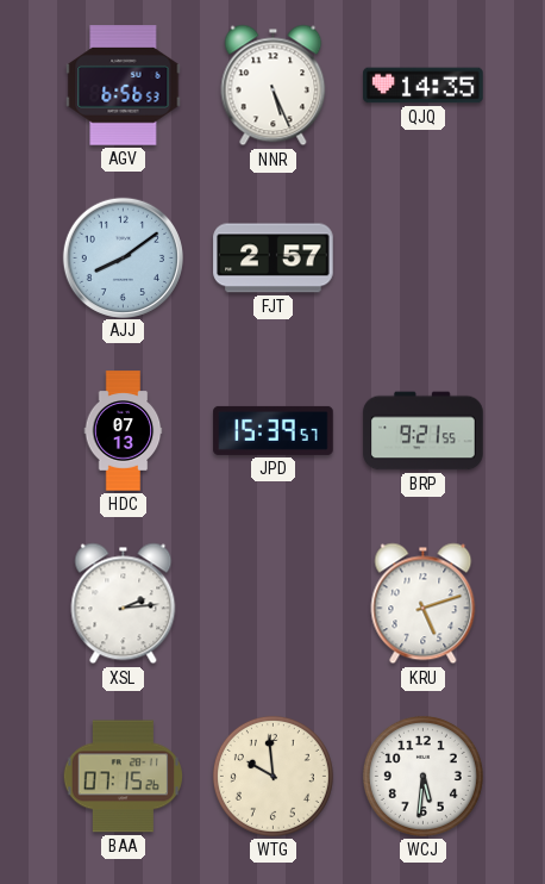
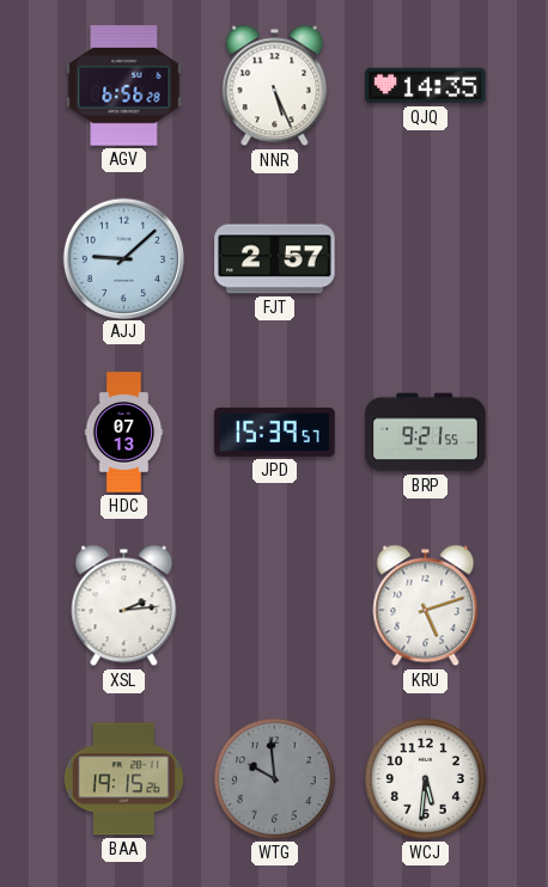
AGV: 6:56:53 -> 6:56:28
AJJ: 8:09 -> 9:08
BAA: 07:15 -> 19:15
WTG dial: cream -> grey
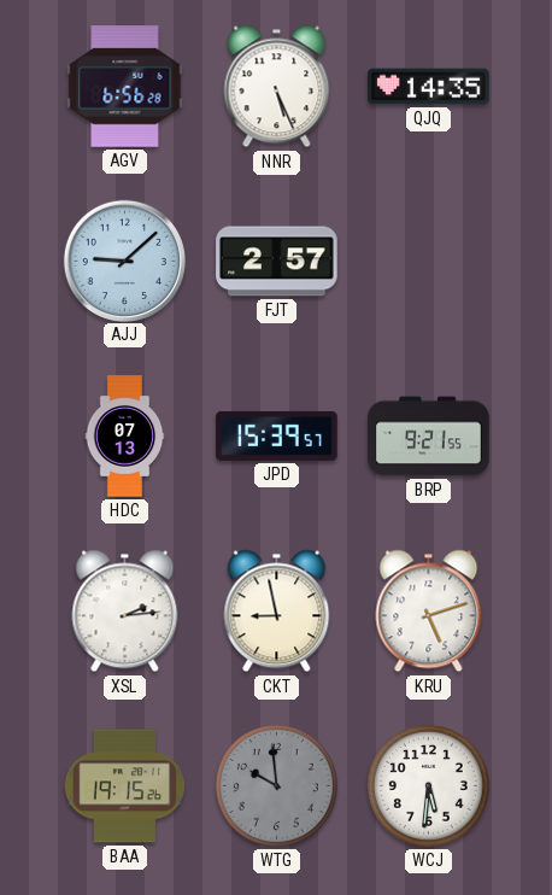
CKT: none -> 8:58
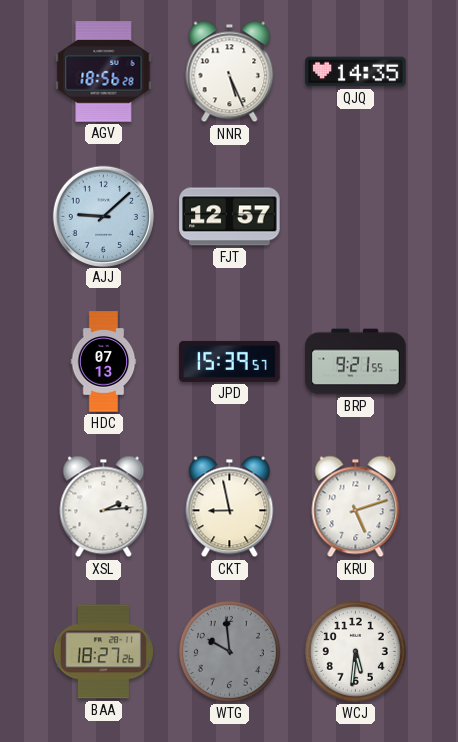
AGV: 6:56 -> 18:56
FJT: 2:57 -> 12:57
BAA: 19:15 -> 18:27
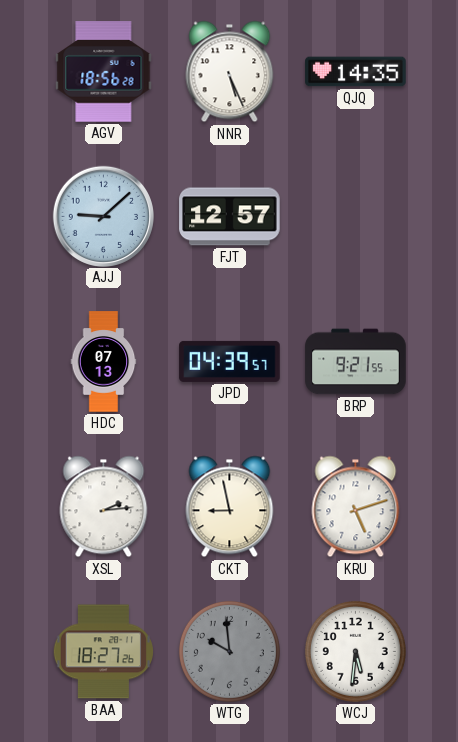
JPD: 15:39 -> 04:39
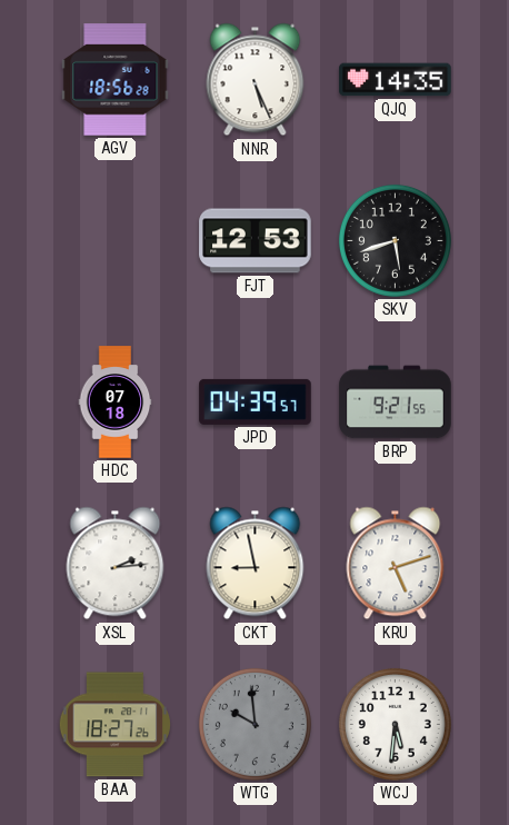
AJJ: 9:08 -> none
FJT: 12:57 -> 12:53
SKV: none -> 5:42
HDC: 07:13 -> 07:18
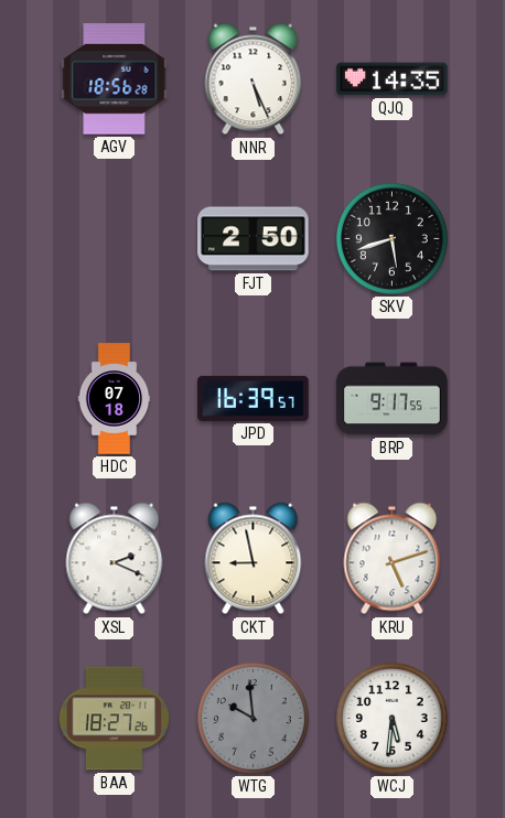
FJT: 12:53 -> 2:50
JPD: 04:39 -> 16:39
BRP: 9:21 -> 9:17
XSL: 2:14 -> 2:19
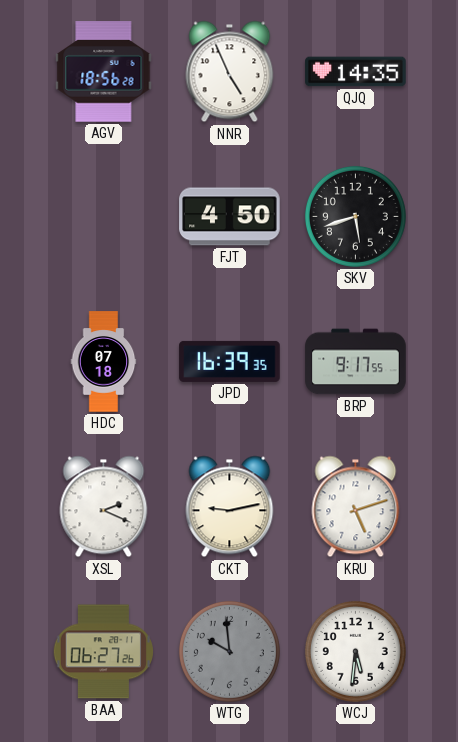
NNR: 5:26 -> 4:56
FJT: 2:50 -> 4:50
JPD: 16:39:57 -> 16:39:35
CKT: 8:58 -> 9:13
BAA: 18:27 -> 06:27
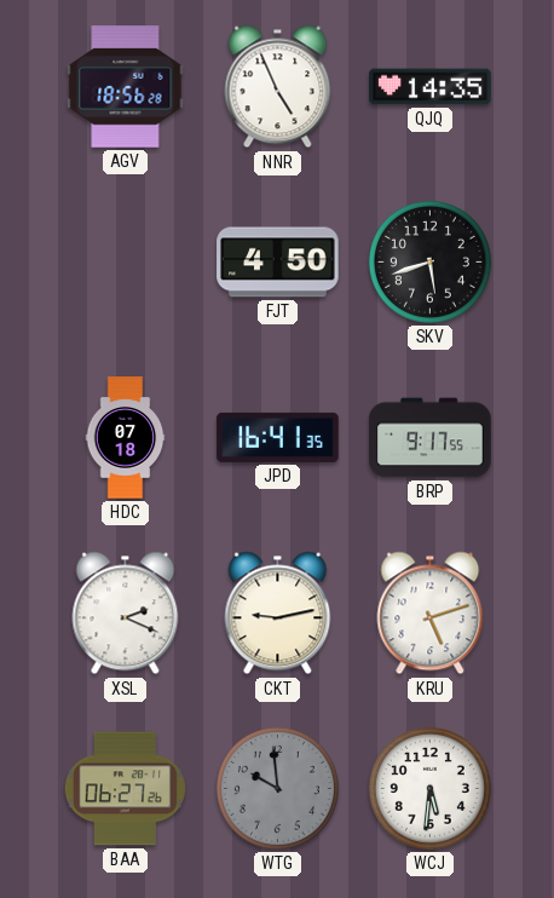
JPD: 16:39 -> 16:41
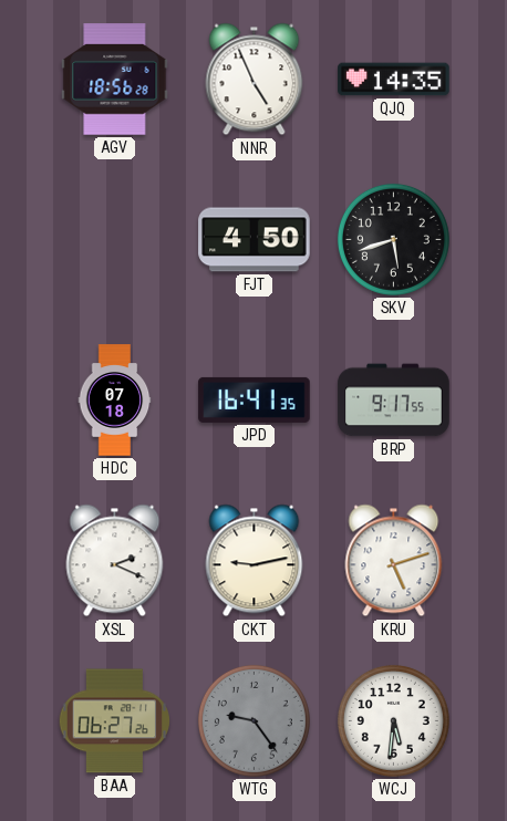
WTG: 9:59 -> 9:24
